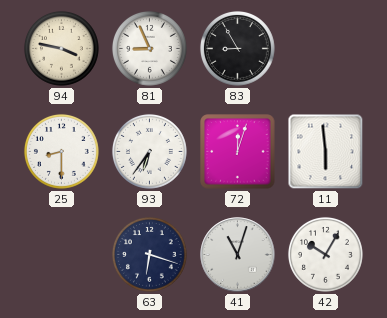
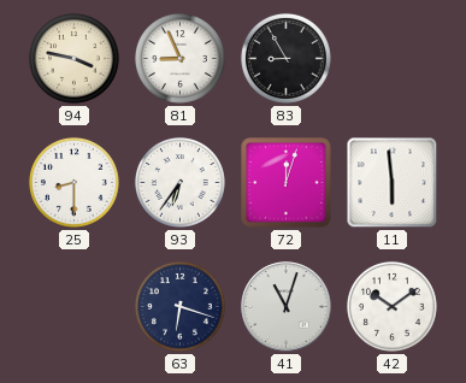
42: 10:05 -> 10:09
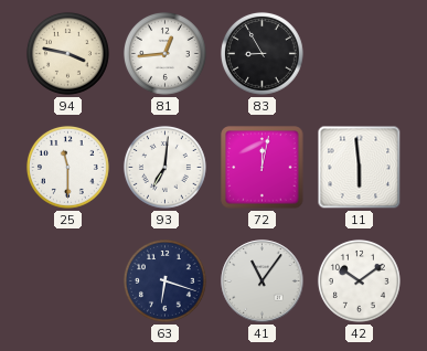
81: 8:56 -> 12:44
25: 8:30 -> 11:30
93: 6:36 -> 7:01
72: 12:03 -> 12:02
41: 11:03 -> 11:06
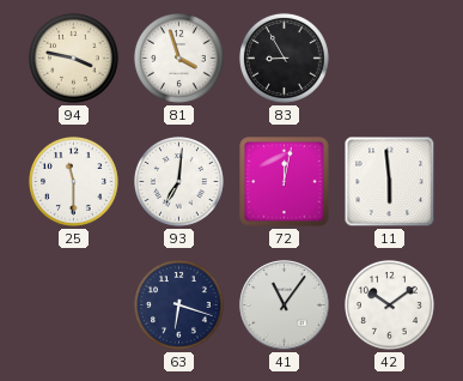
81: 12:44 -> 3:57
